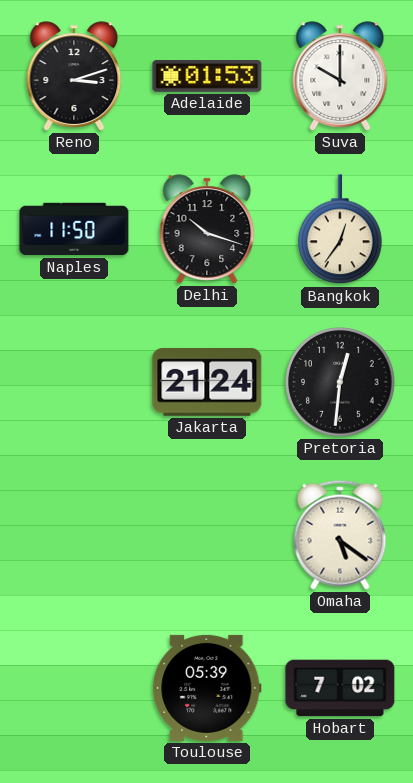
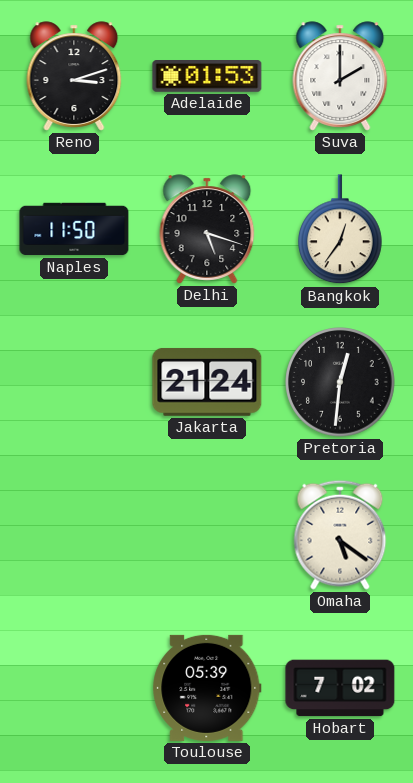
Suva: 10:00 -> 2:00
Delhi: 10:18 -> 5:18
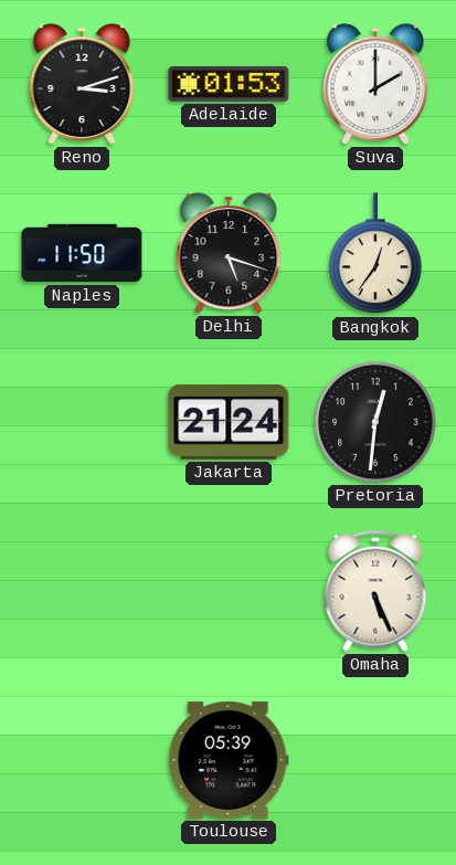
Omaha: 5:21 -> 5:26
Hobart: 7:02 -> none
